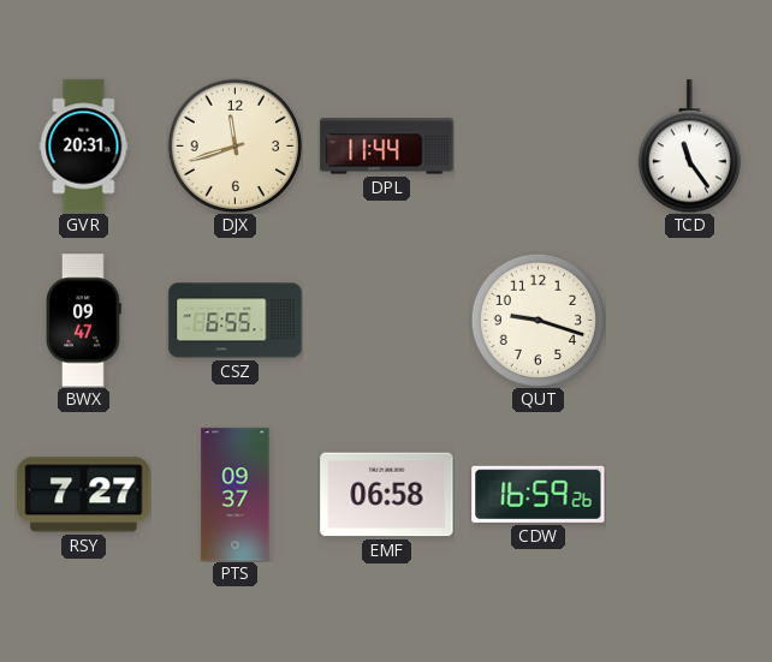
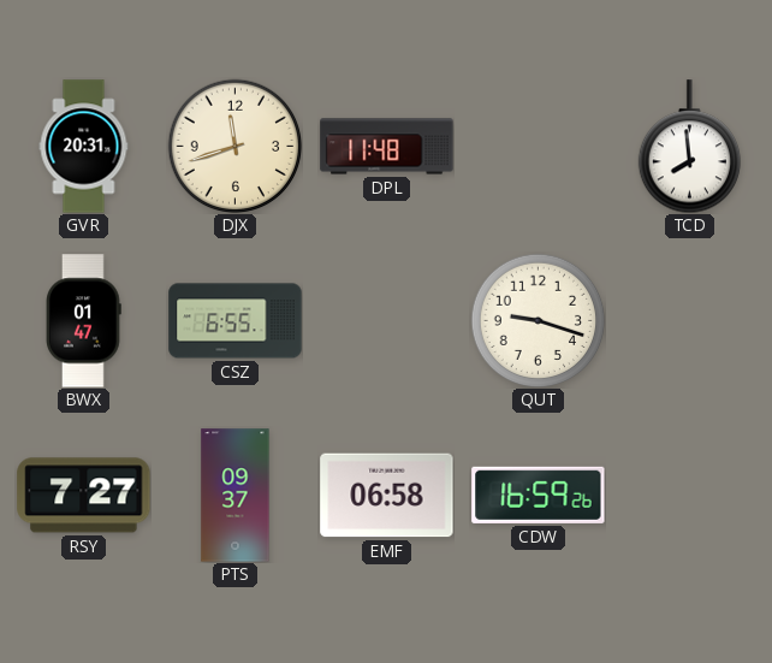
DPL: 11:44 -> 11:48
TCD: 11:24 -> 7:59
BWX: 09:47 -> 01:47
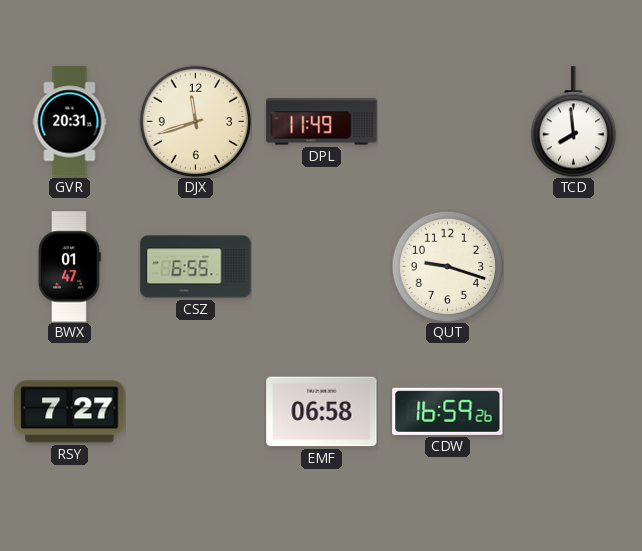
DPL: 11:48 -> 11:49
PTS: 09:37 -> none
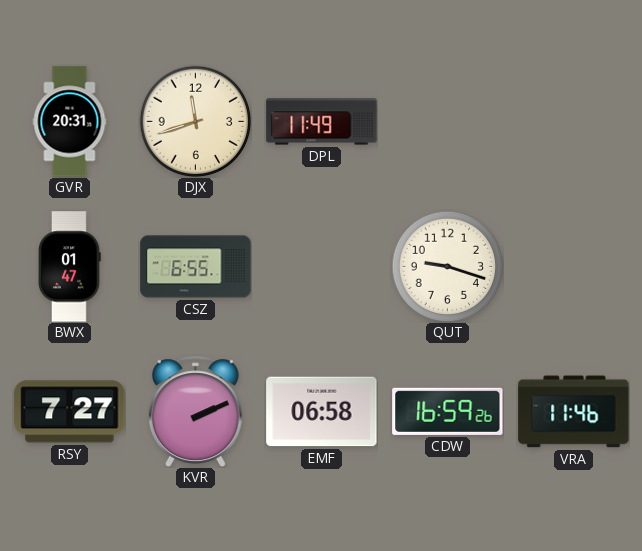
TCD: 7:59 -> none
KVR: none -> 2:11
VRA: none -> 11:46
